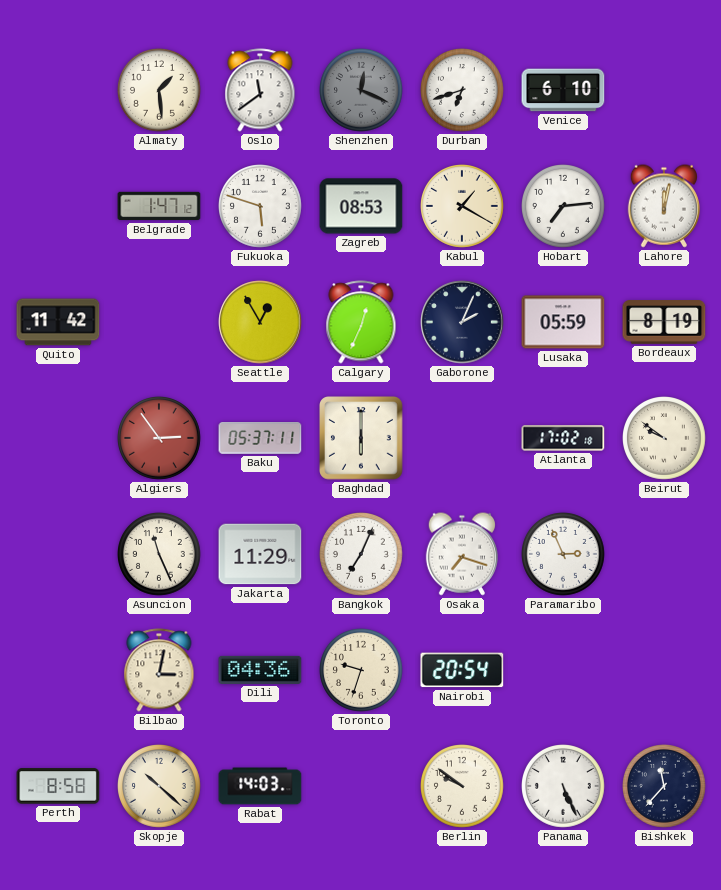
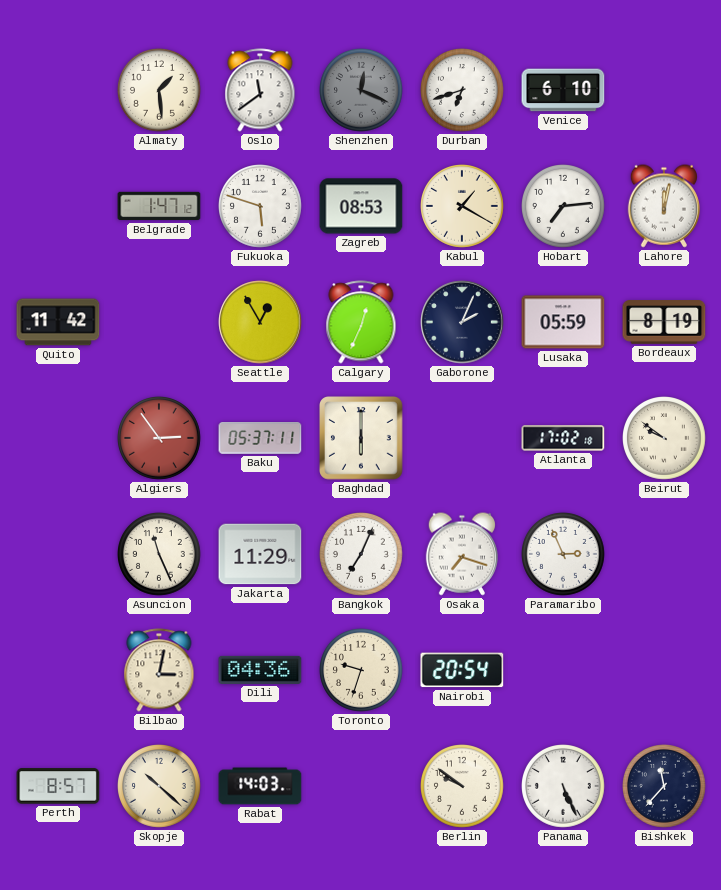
Perth: 8:58 -> 8:57
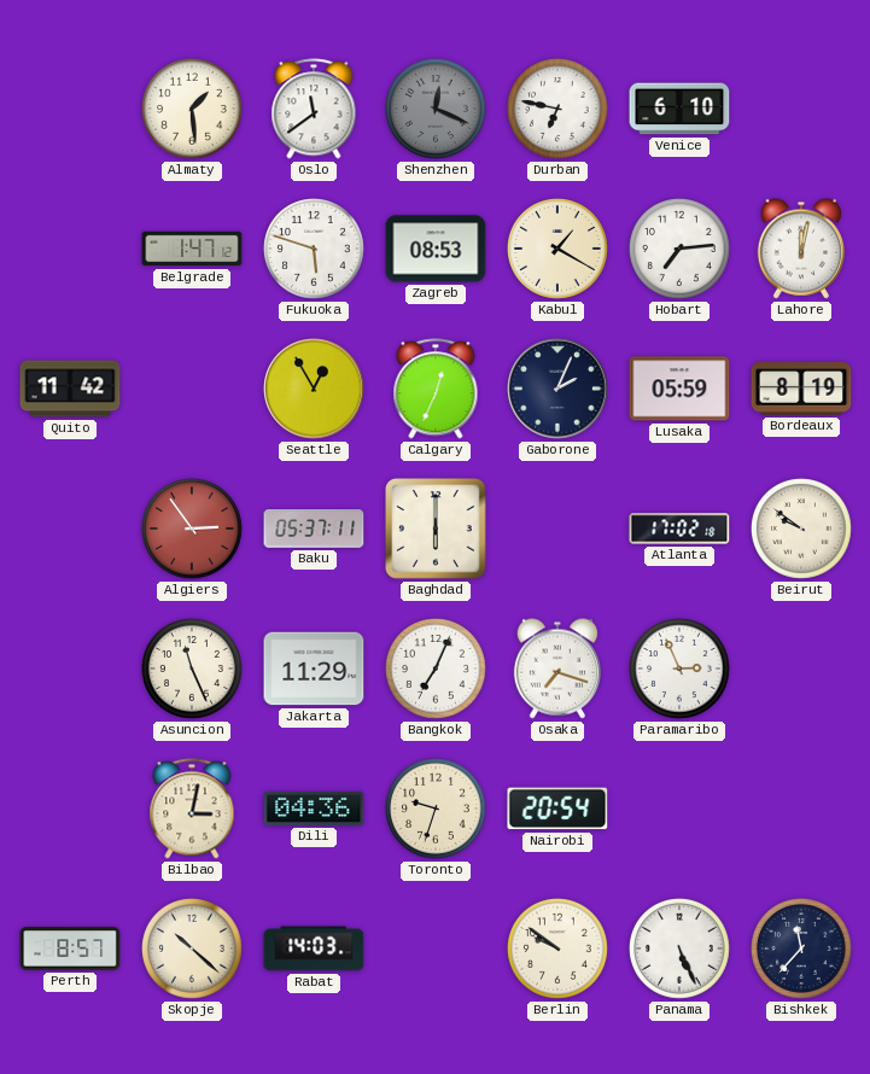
Durban: 6:42 -> 6:47
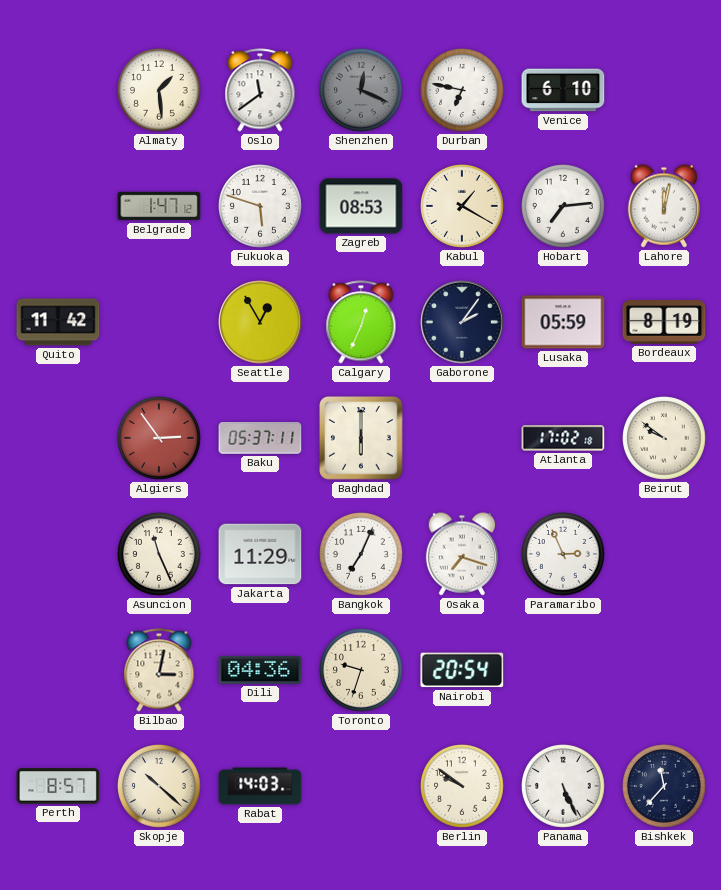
Gaborone: 2:04 -> 2:06
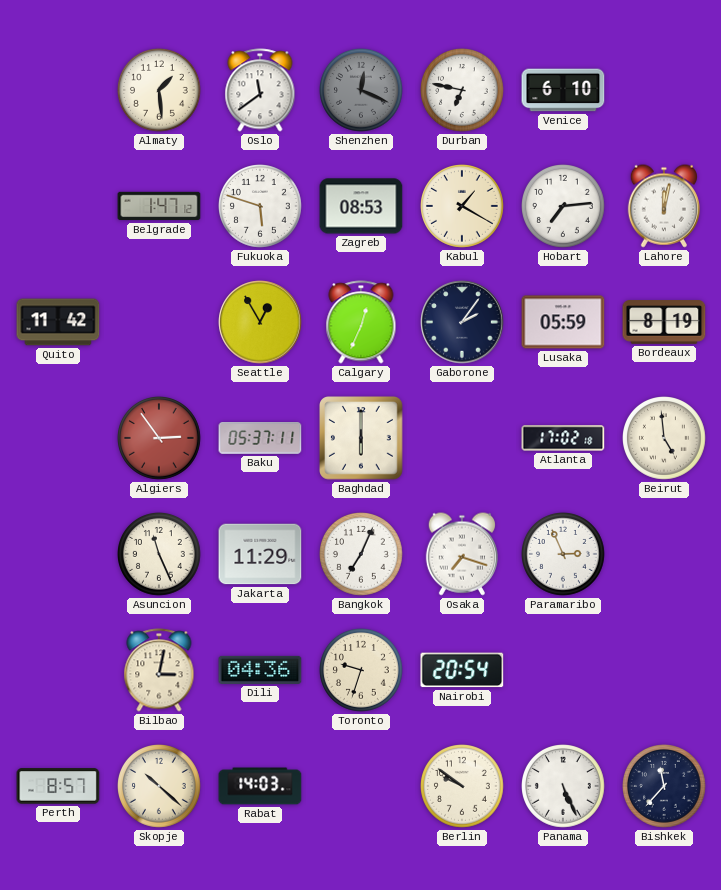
Beirut: 9:51 -> 4:59
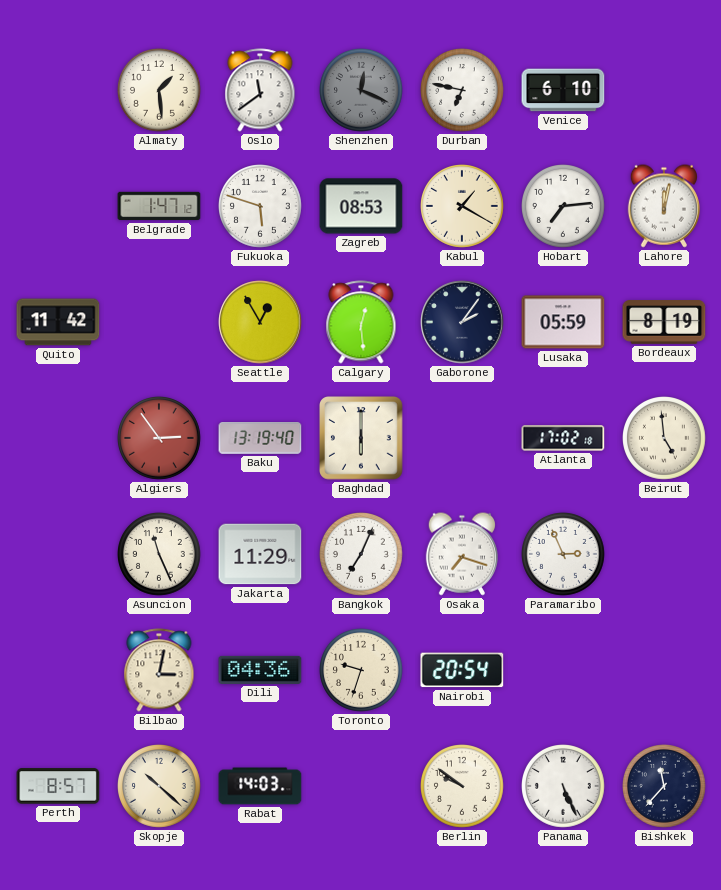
Calgary: 12:34 -> 12:29
Baku: 05:37 -> 13:19
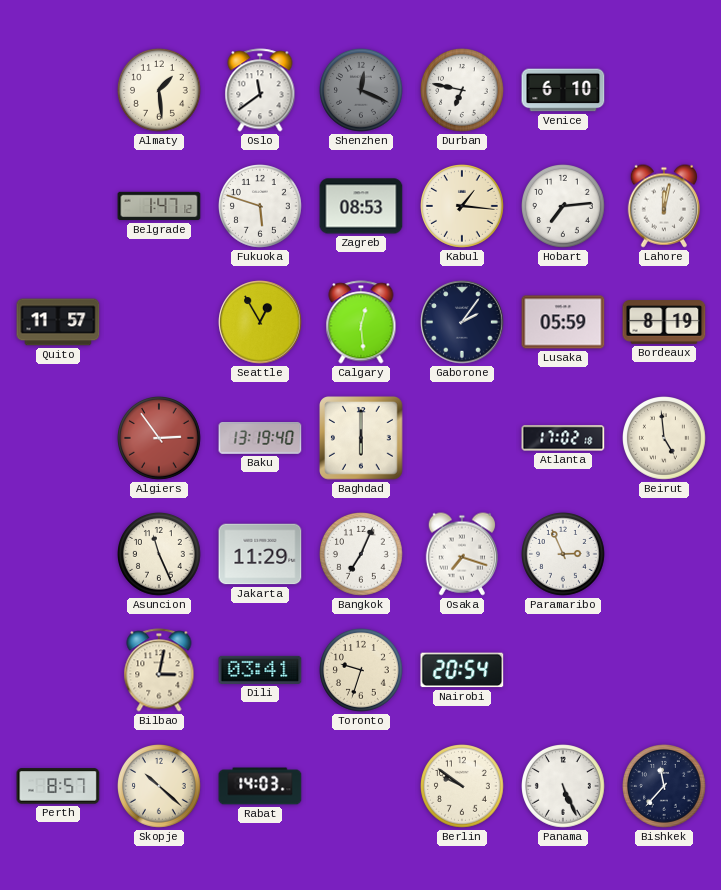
Kabul: 1:20 -> 1:16
Quito: 11:42 -> 11:57
Dili: 04:36 -> 03:41
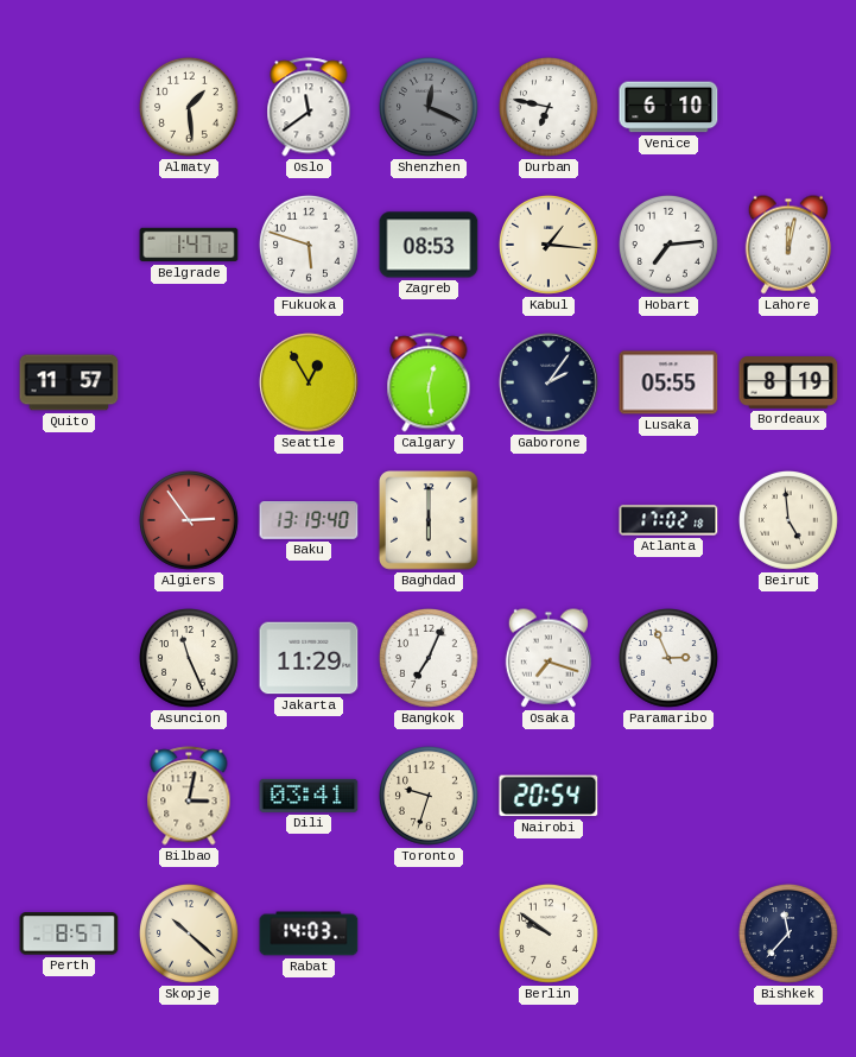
Lusaka: 05:59 -> 05:55
Panama: 5:26 -> none
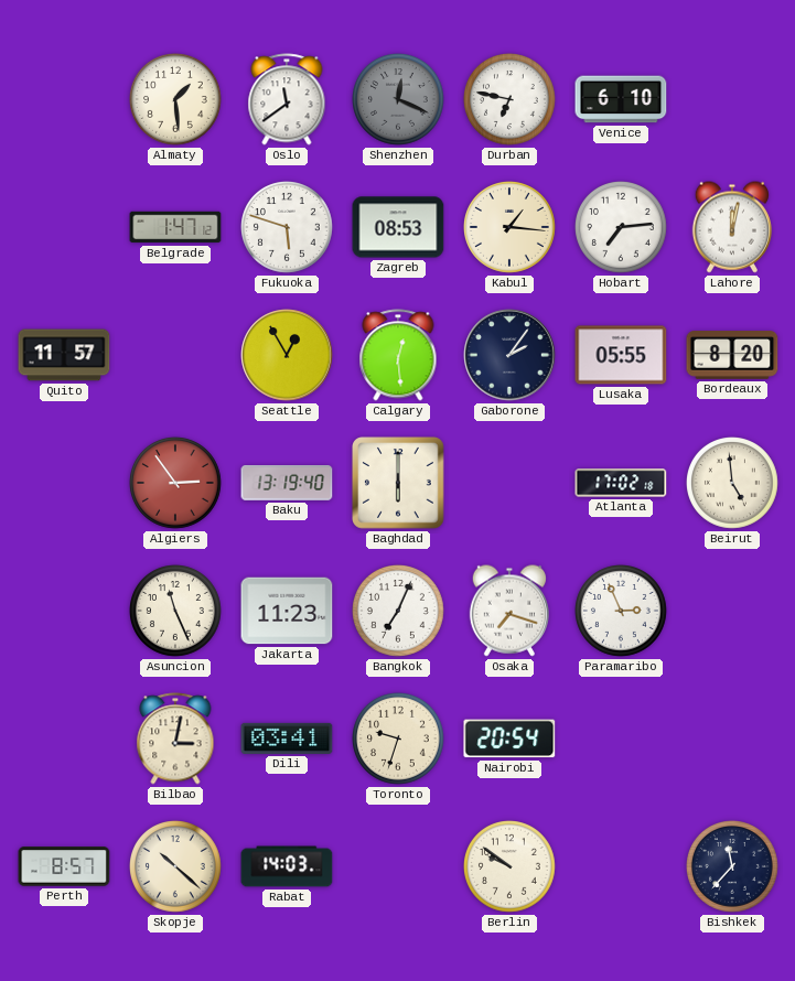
Bordeaux: 8:19 -> 8:20
Jakarta: 11:29 -> 11:23
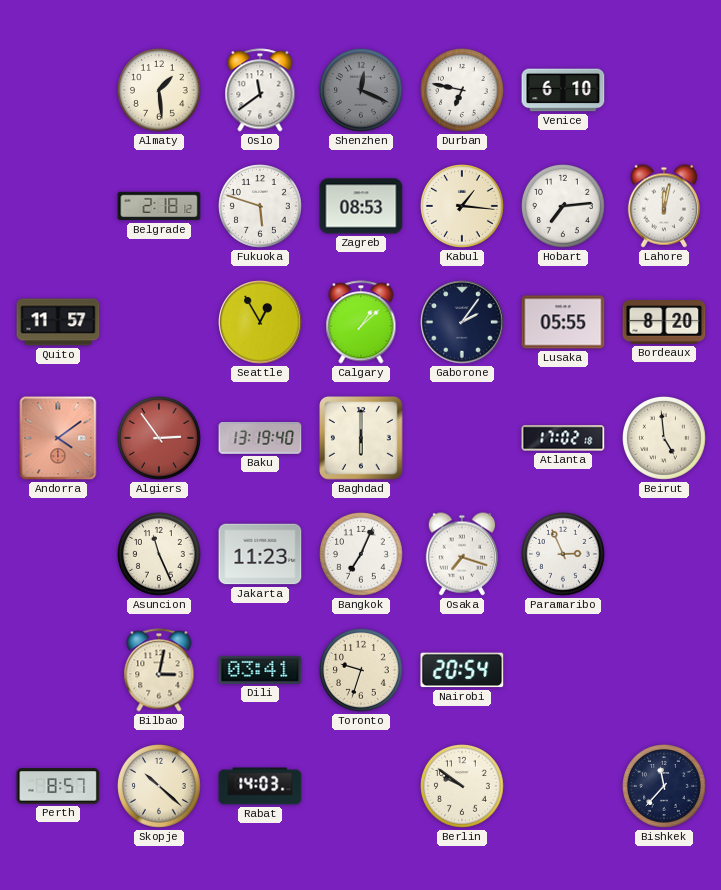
Belgrade: 1:47 -> 2:18
Calgary: 12:29 -> 1:08
Andorra: none -> 4:09
